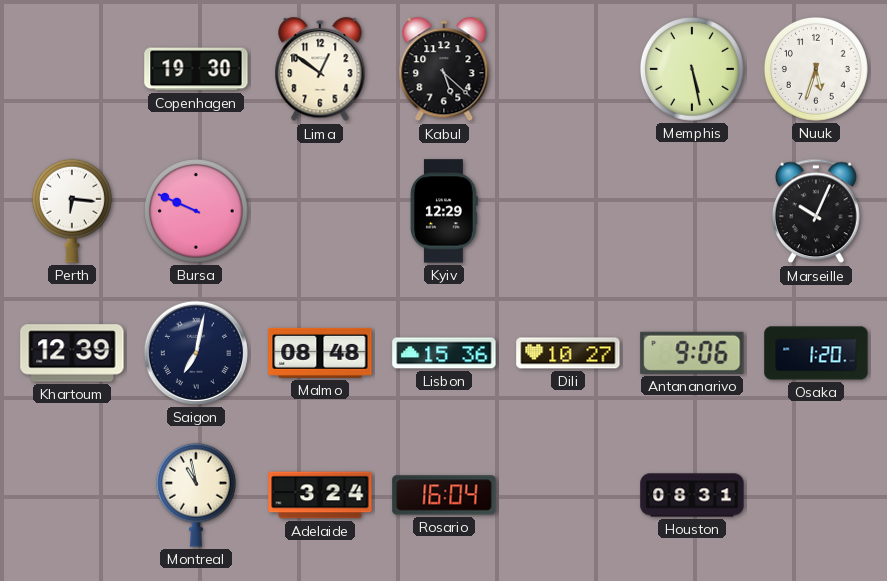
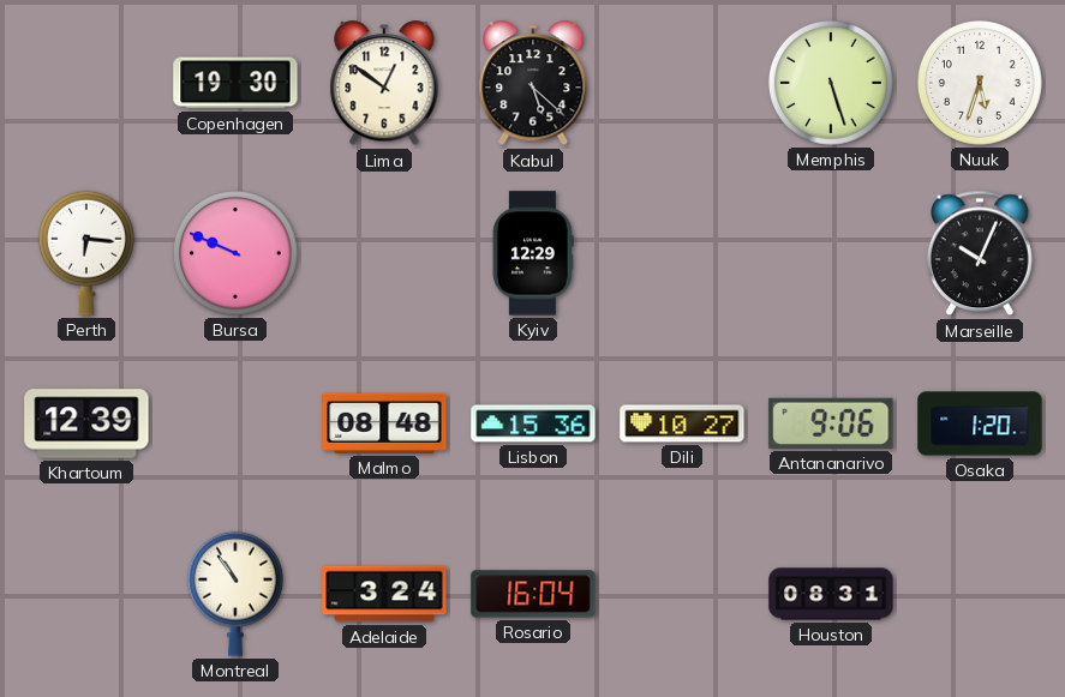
Memphis: 5:28 -> 5:27
Saigon: 7:02 -> none
Montreal: 10:58 -> 10:54
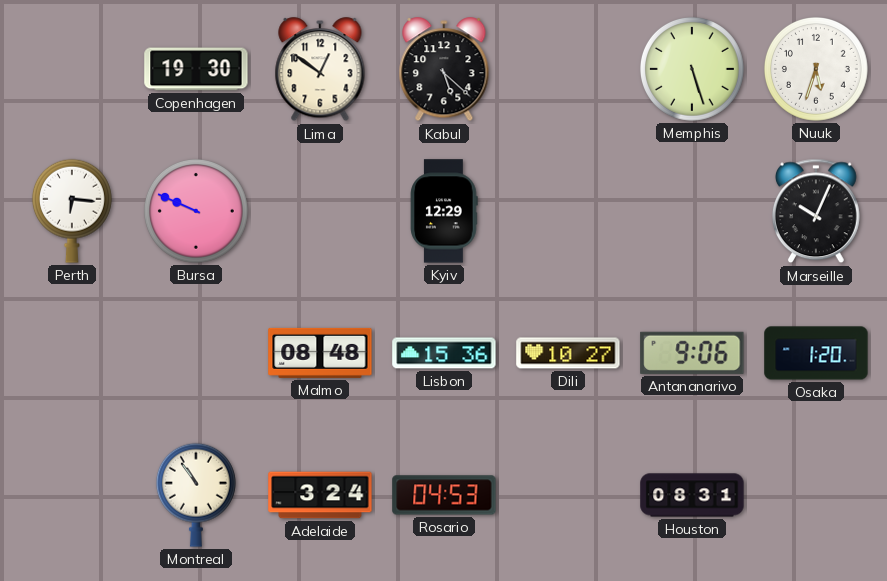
Khartoum: 12:39 -> none
Rosario: 16:04 -> 04:53
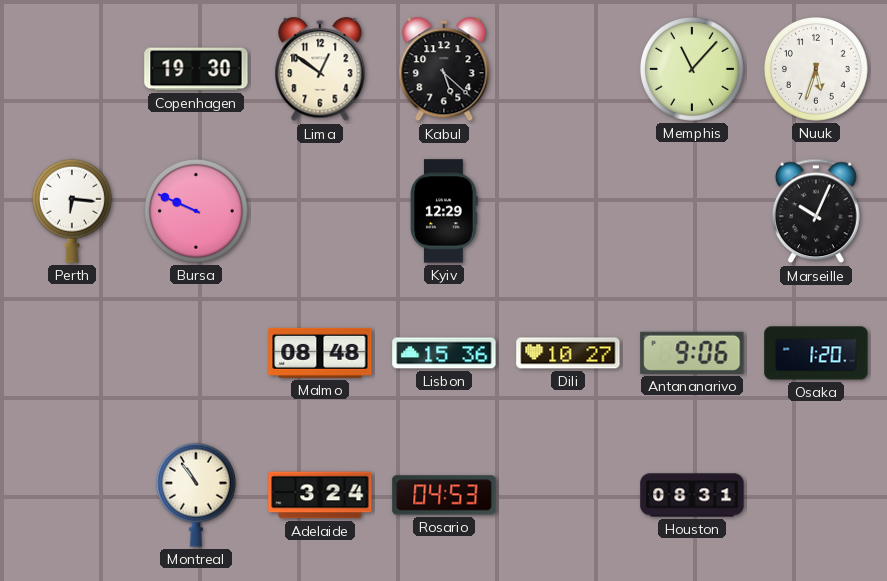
Memphis: 5:27 -> 11:07
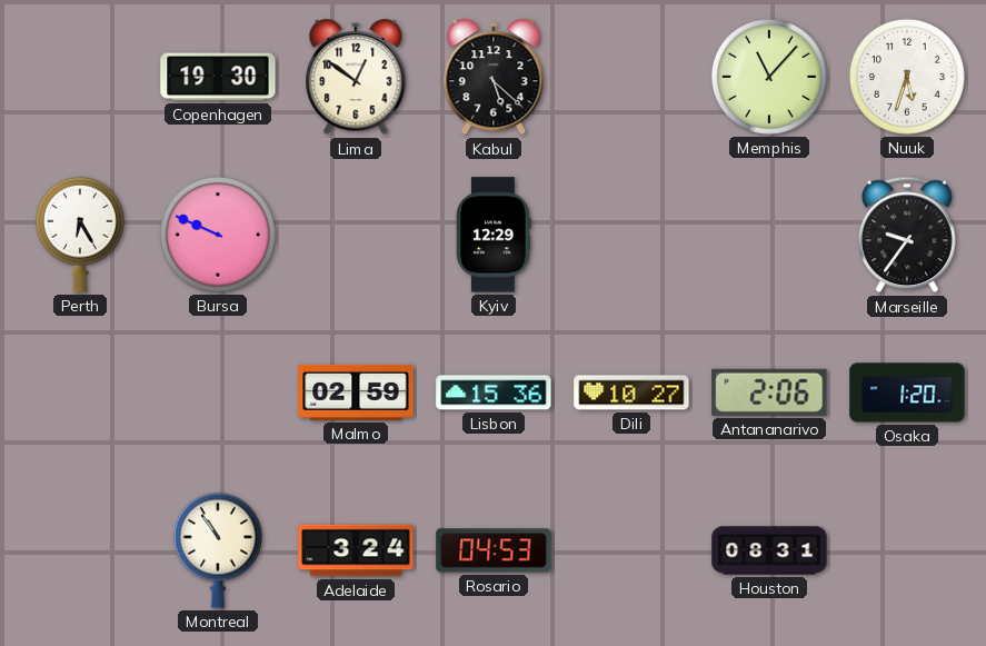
Perth: 6:16 -> 6:25
Marseille: 10:04 -> 9:36
Malmo: 08:48 -> 02:59
Antananarivo: 9:06 -> 2:06
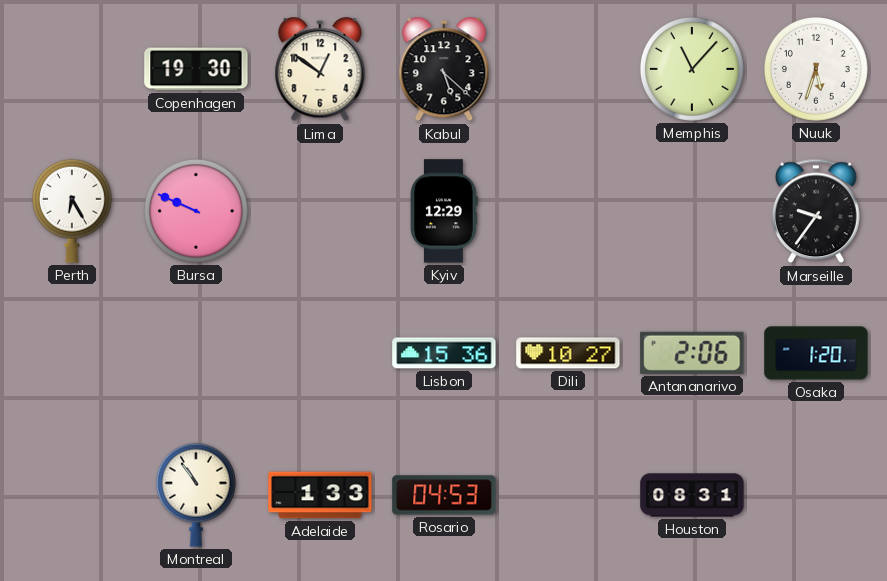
Malmo: 02:59 -> none
Adelaide: 3:24 -> 1:33
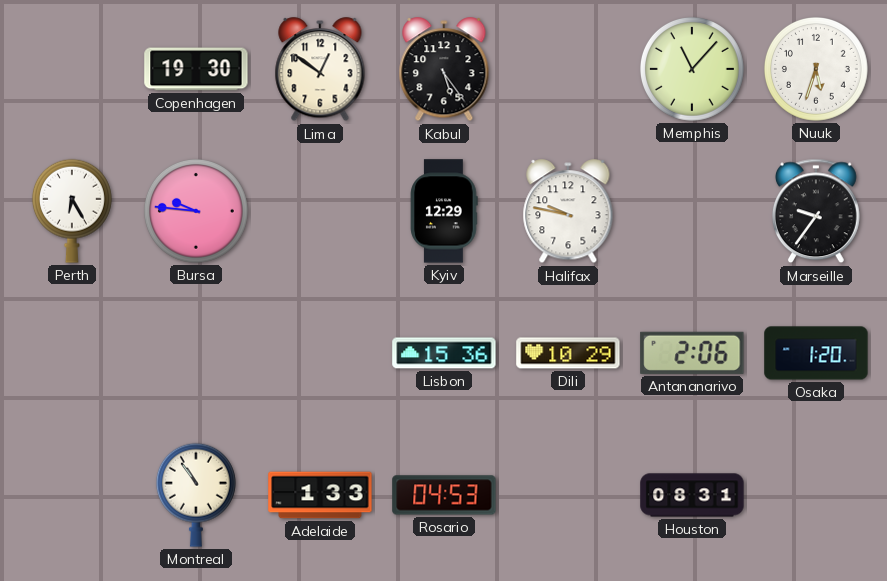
Kabul: 5:22 -> 5:24
Bursa: 9:49 -> 9:46
Halifax: none -> 9:47
Dili: 10:27 -> 10:29
